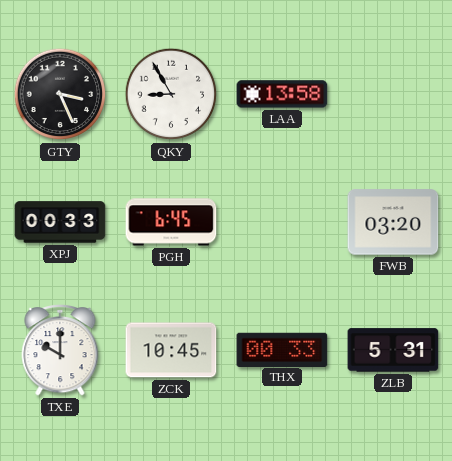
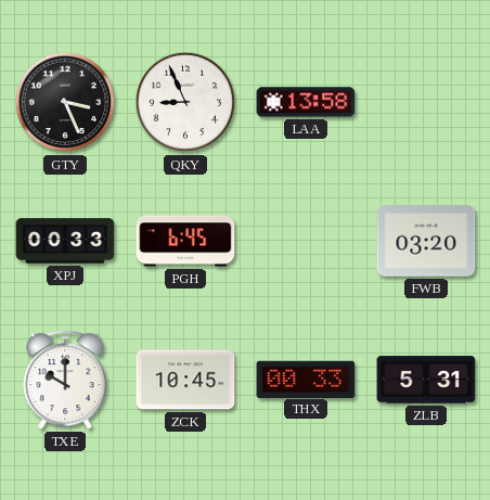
QKY: 8:55 -> 8:56
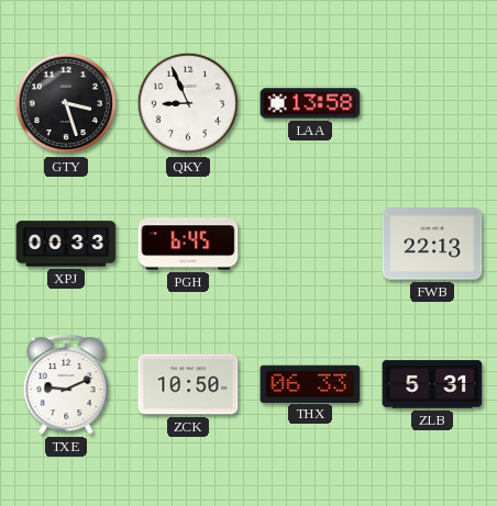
GTY: 3:26 -> 3:27
FWB: 03:20 -> 22:13
TXE: 10:00 -> 9:11
ZCK: 10:45 -> 10:50
THX: 00:33 -> 06:33
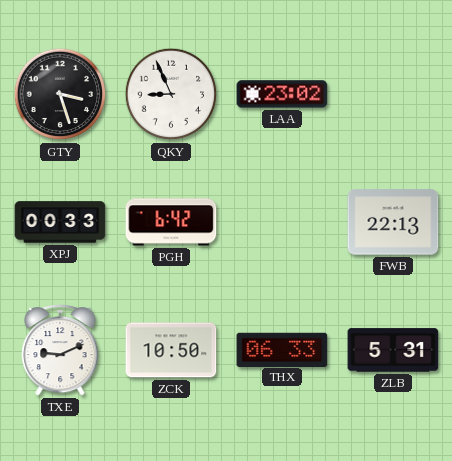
LAA: 13:58 -> 23:02
PGH: 6:45 -> 6:42
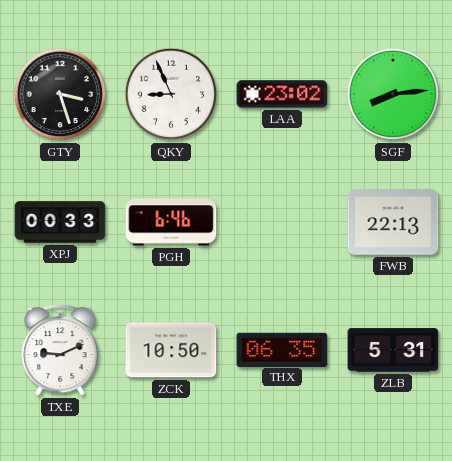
SGF: none -> 8:14
PGH: 6:42 -> 6:46
THX: 06:33 -> 06:35
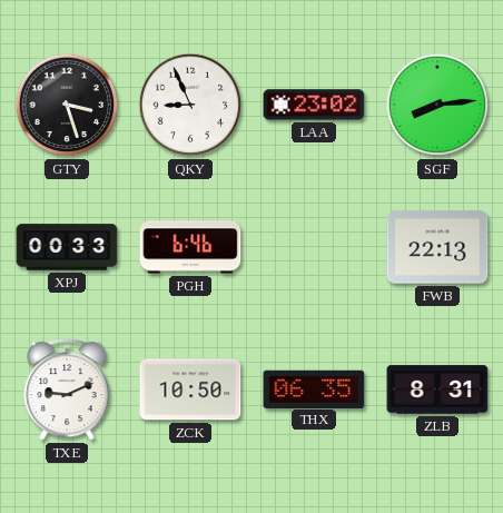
ZLB: 5:31 -> 8:31
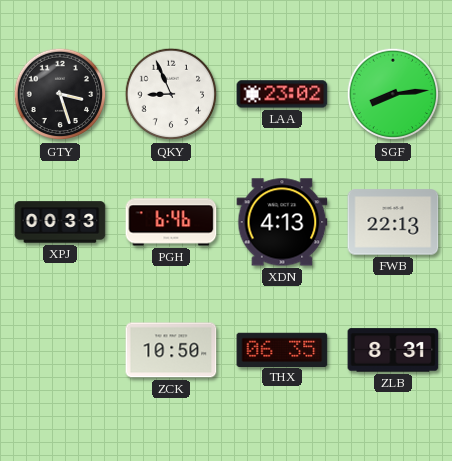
XDN: none -> 4:13
TXE: 9:11 -> none
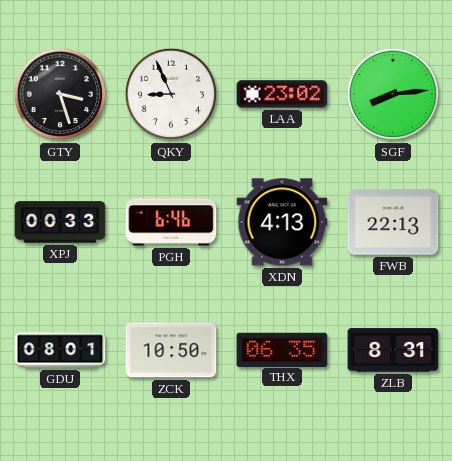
GDU: none -> 08:01
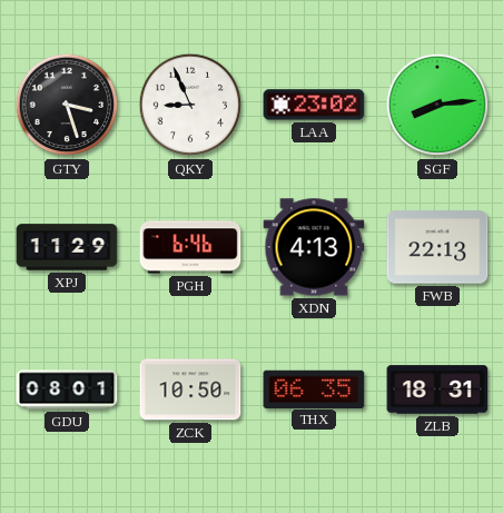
XPJ: 00:33 -> 11:29
ZLB: 8:31 -> 18:31
